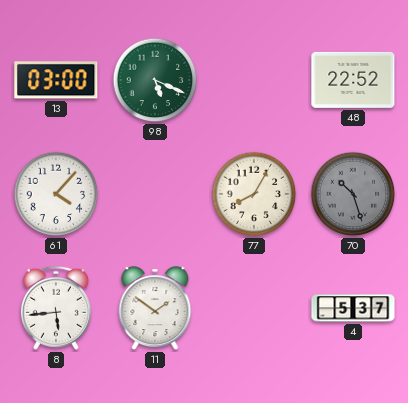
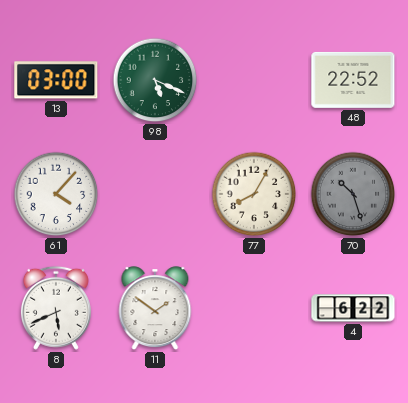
8: 5:44 -> 5:41
4: 5:37 -> 6:22
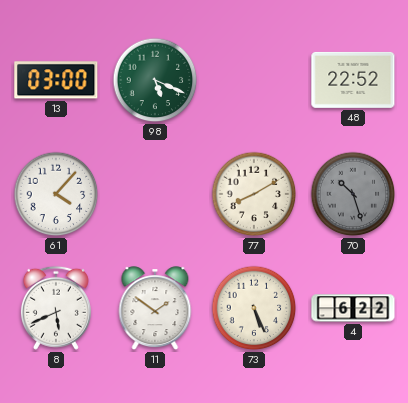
77: 8:05 -> 8:10
73: none -> 5:26
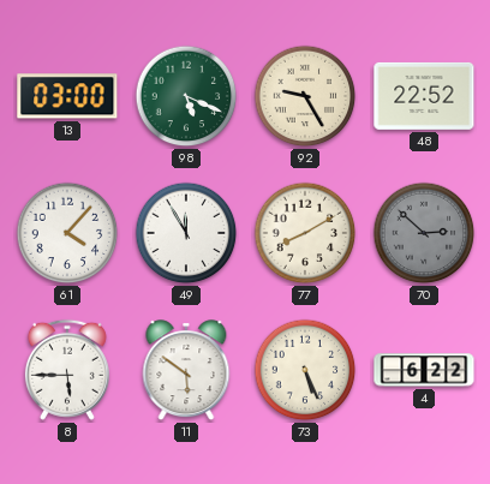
92: none -> 9:25
49: none -> 11:55
70: 10:27 -> 2:52
8: 5:41 -> 5:45
11: 1:51 -> 5:51
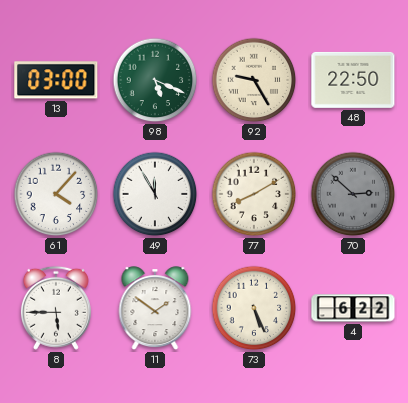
48: 22:52 -> 22:50
11: 5:51 -> 1:51
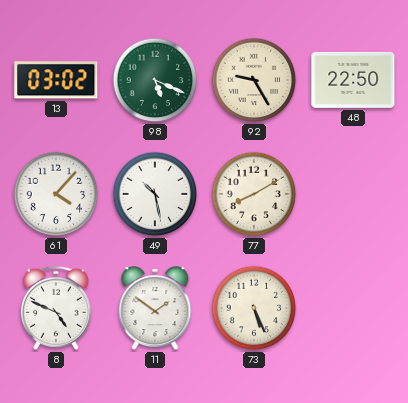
13: 03:00 -> 03:02
49: 11:55 -> 10:28
70: 2:52 -> none
8: 5:45 -> 4:49
4: 6:22 -> none
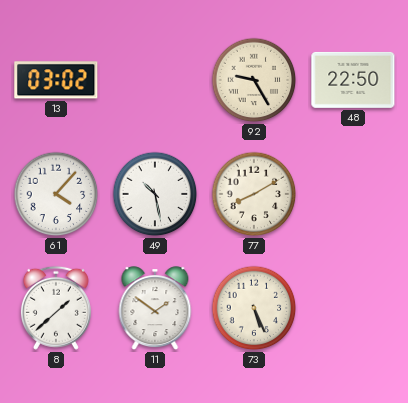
98: 5:19 -> none
8: 4:49 -> 1:38
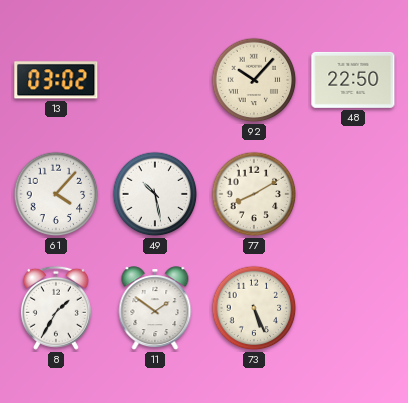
92: 9:25 -> 10:07
8: 1:38 -> 1:35
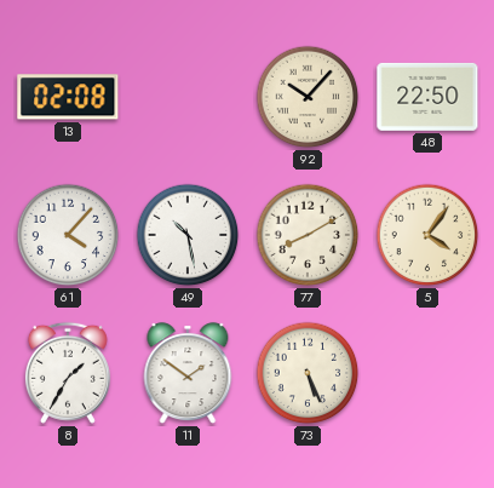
13: 03:02 -> 02:08
5: none -> 4:06
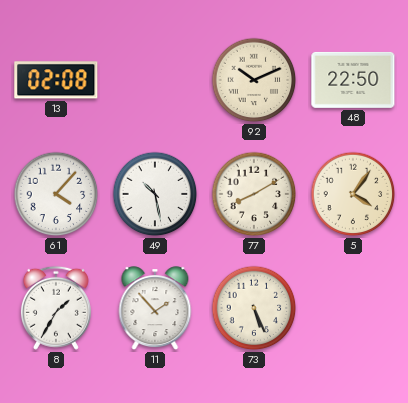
92: 10:07 -> 10:11
11: 1:51 -> 1:53
